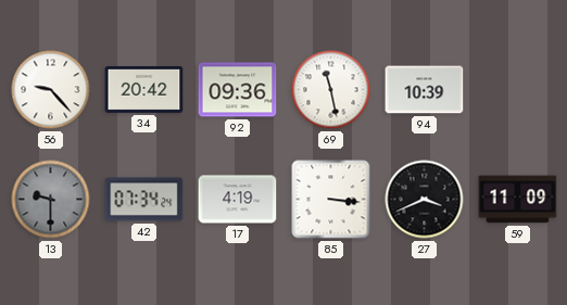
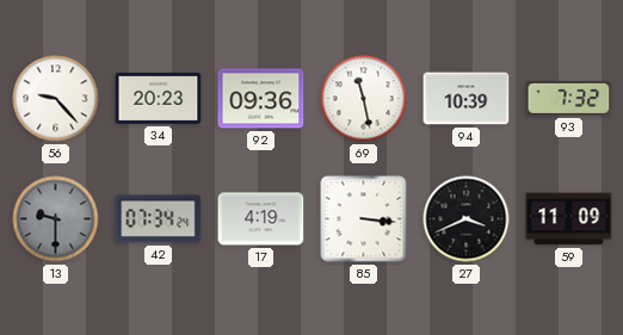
34: 20:42 -> 20:23
93: none -> 7:32
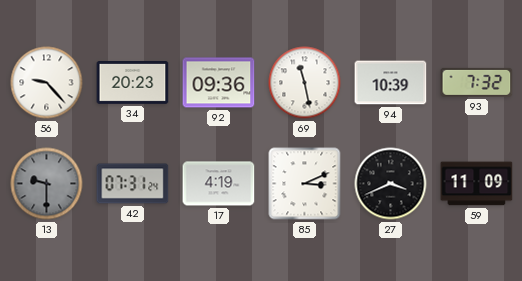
42: 07:34 -> 07:31
85: 3:16 -> 3:11
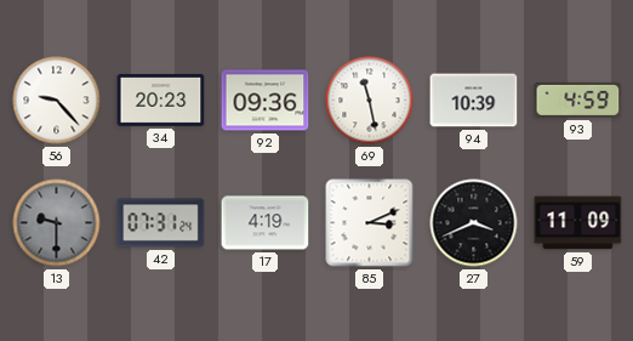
93: 7:32 -> 4:59
